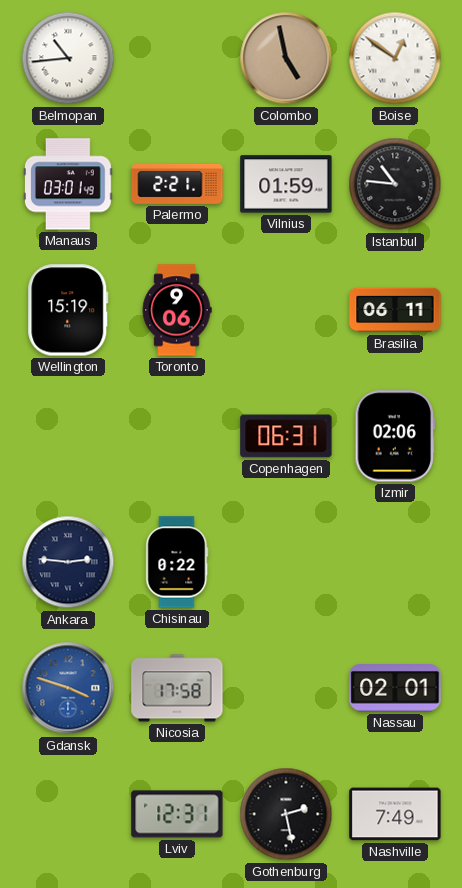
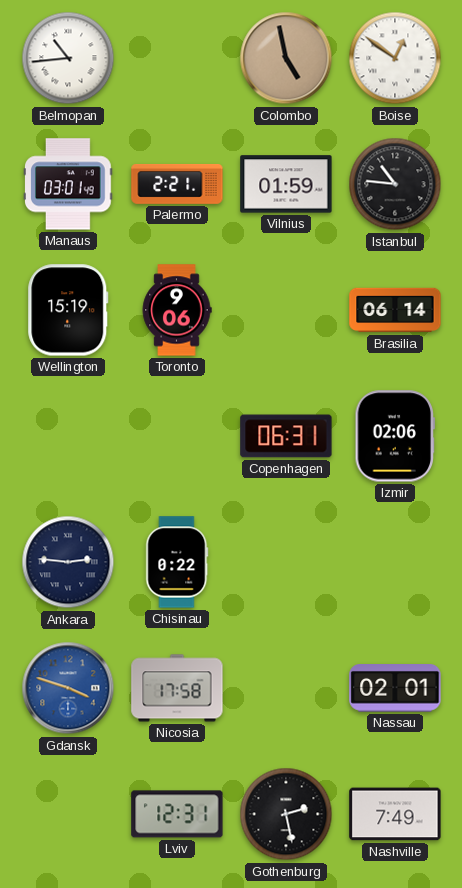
Brasilia: 06:11 -> 06:14
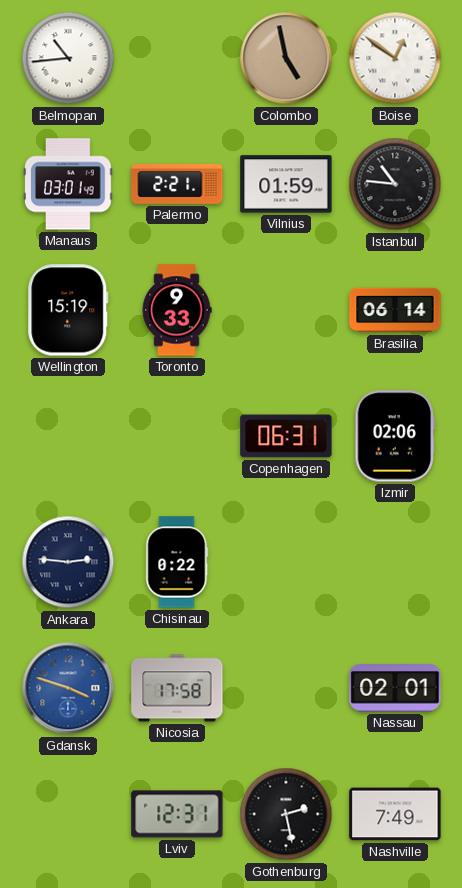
Toronto: 9:06 -> 9:33
